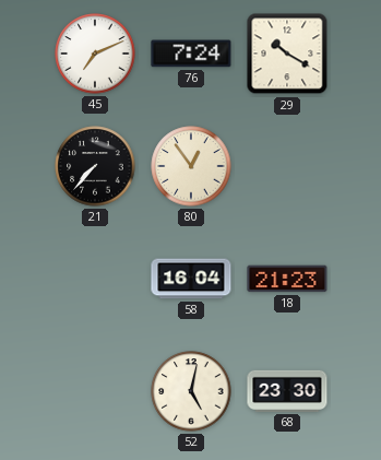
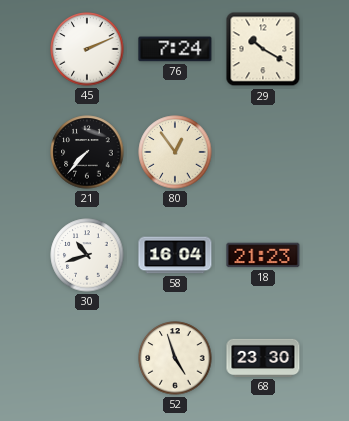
45: 7:11 -> 2:11
30: none -> 10:42
52: 5:02 -> 4:57
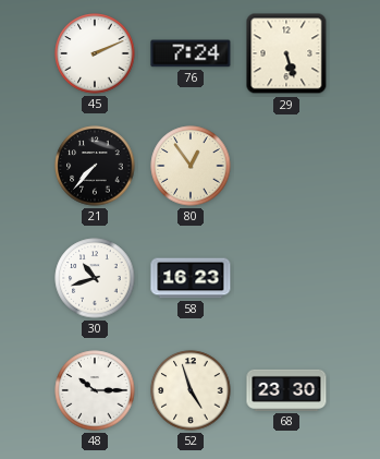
29: 10:20 -> 5:27
58: 16:04 -> 16:23
18: 21:23 -> none
48: none -> 10:15
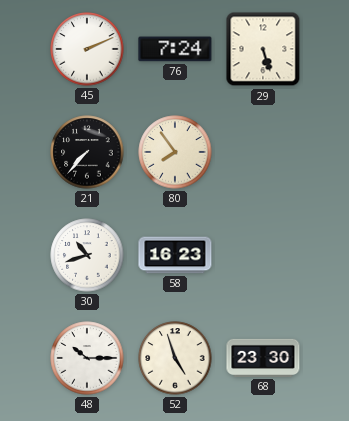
80: 12:54 -> 7:54
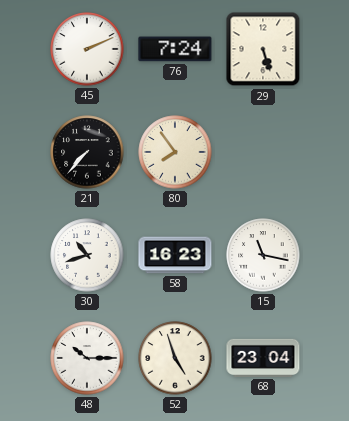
15: none -> 11:17
68: 23:30 -> 23:04
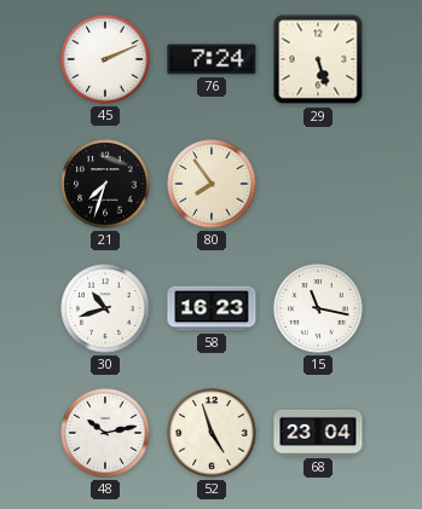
21: 7:37 -> 7:33
48: 10:15 -> 10:13
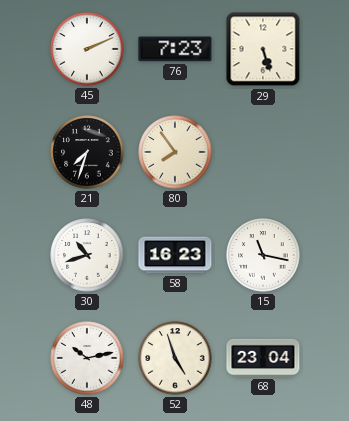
76: 7:24 -> 7:23
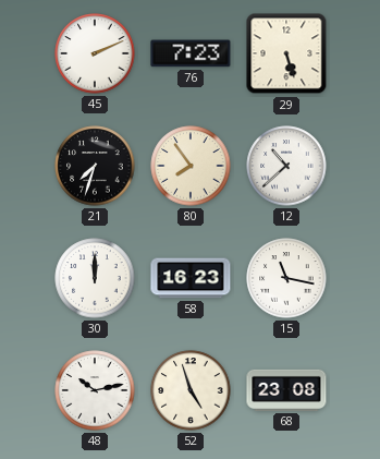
12: none -> 10:38
30: 10:42 -> 12:00
68: 23:04 -> 23:08
